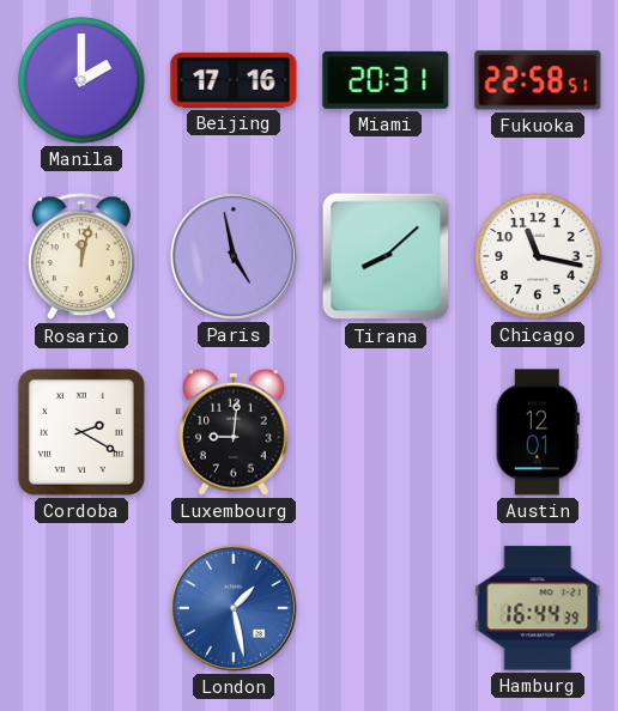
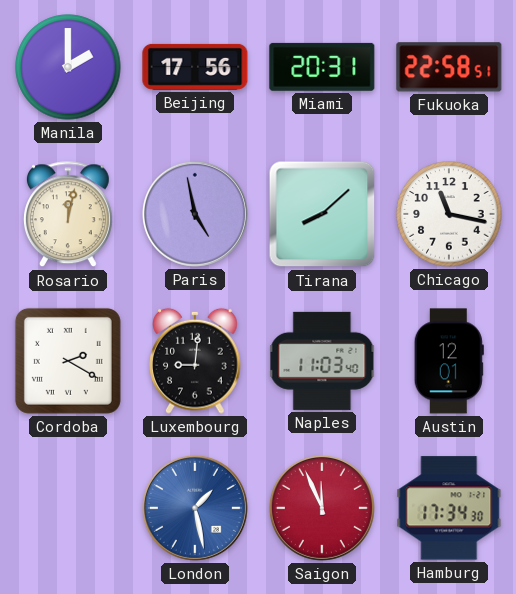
Beijing: 17:16 -> 17:56
Naples: none -> 11:03
Saigon: none -> 11:56
Hamburg: 16:44 -> 17:34
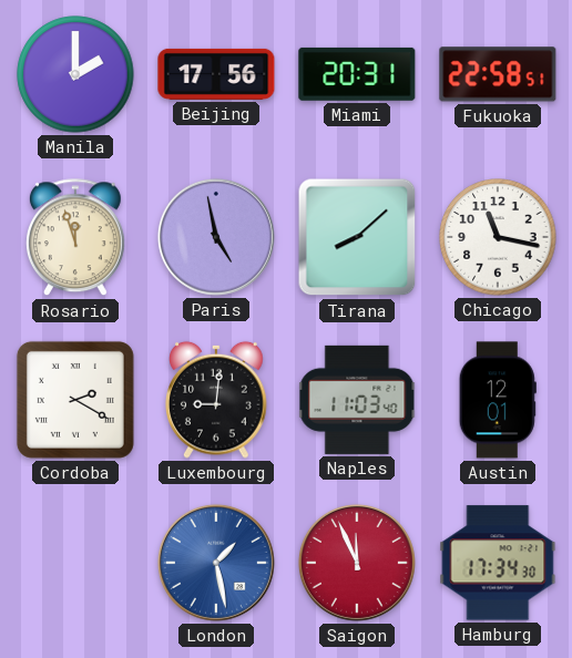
Rosario: 12:02 -> 11:57
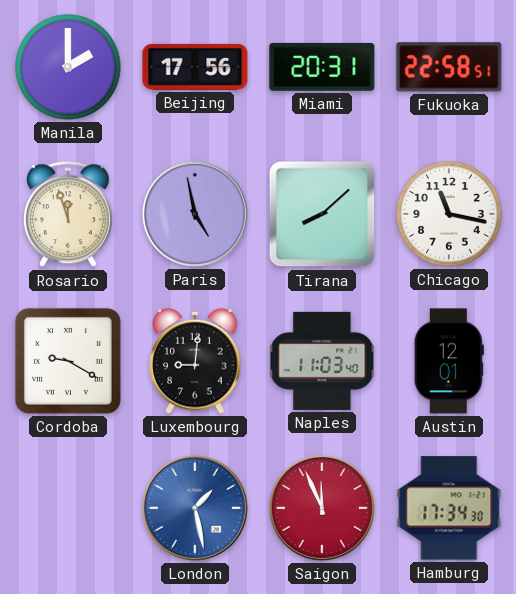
Cordoba: 2:20 -> 9:20
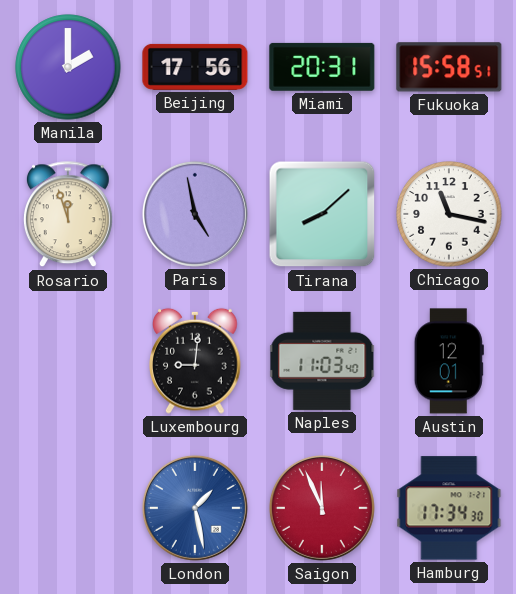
Fukuoka: 22:58 -> 15:58
Cordoba: 9:20 -> none
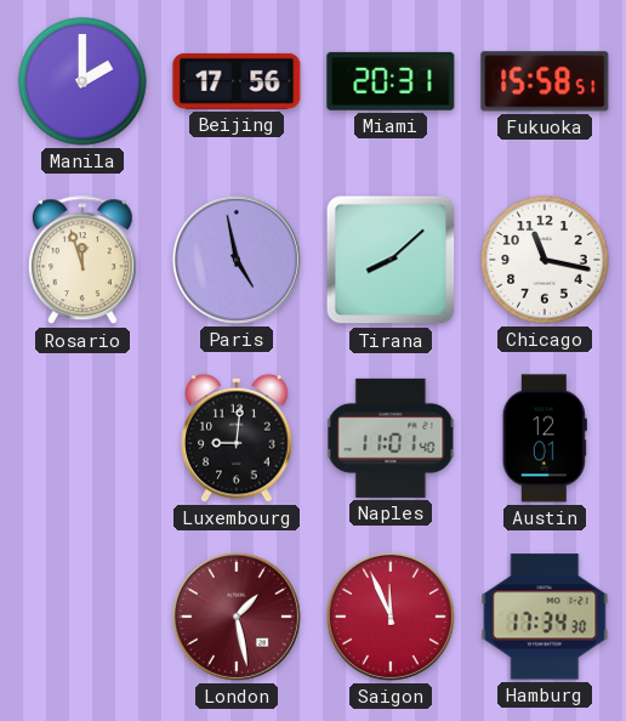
Naples: 11:03 -> 11:01
London dial: blue -> burgundy
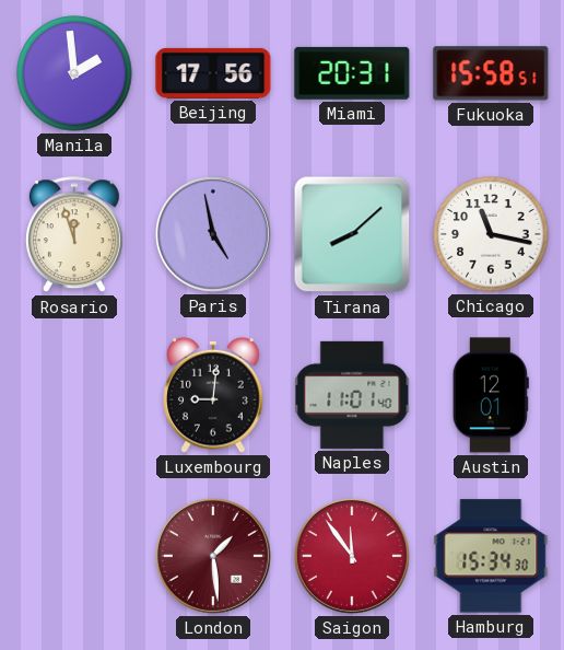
Manila: 2:00 -> 1:59
London: 1:28 -> 1:29
Saigon: 11:56 -> 11:54
Hamburg: 17:34 -> 15:34
